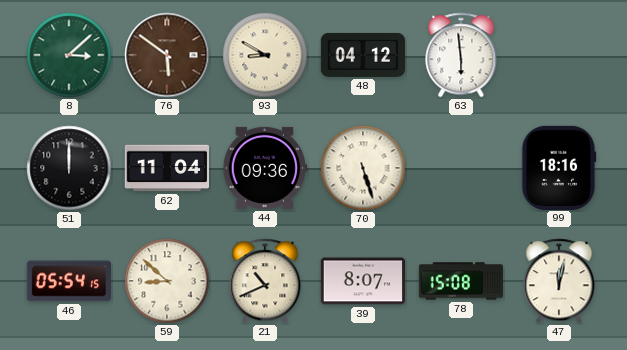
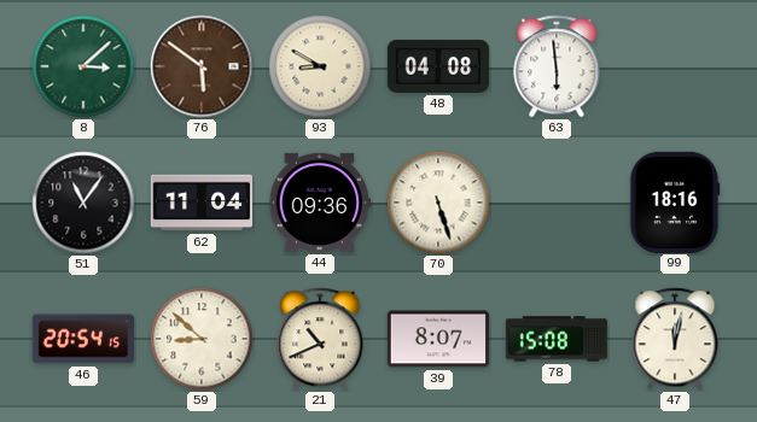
48: 04:12 -> 04:08
51: 12:00 -> 11:06
46: 05:54 -> 20:54
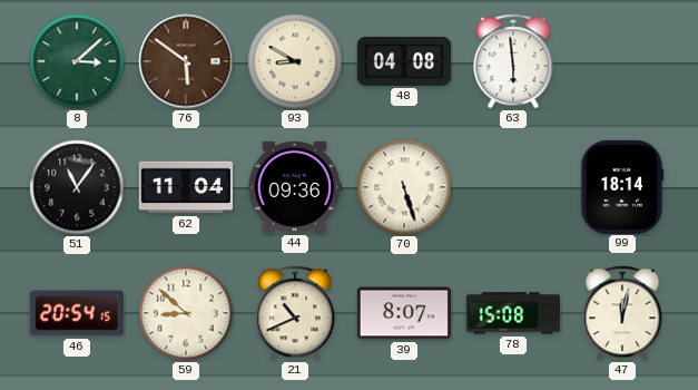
99: 18:16 -> 18:14
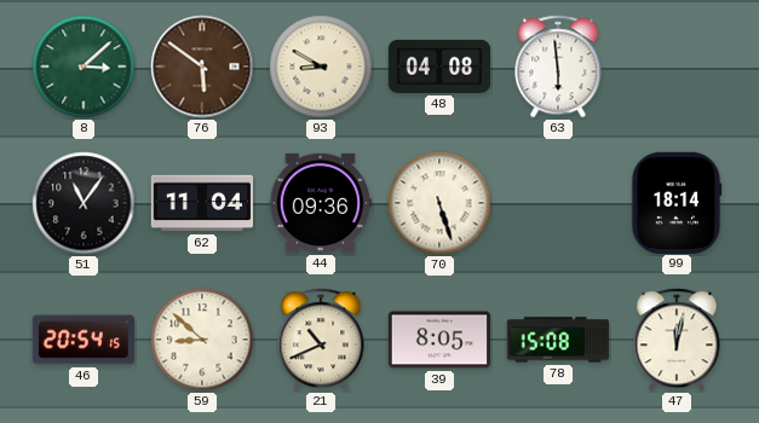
39: 8:07 -> 8:05
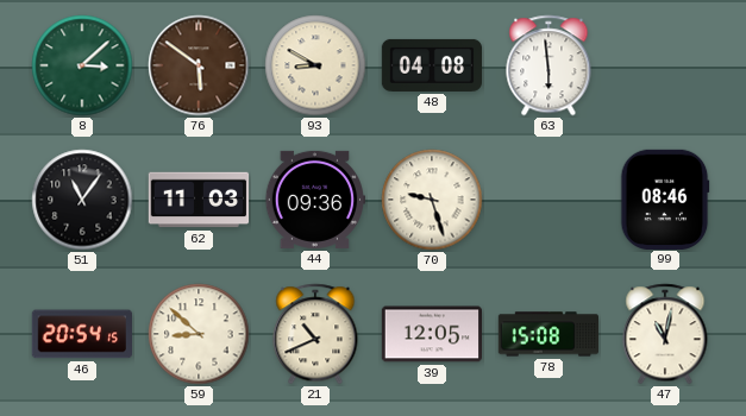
62: 11:04 -> 11:03
70: 5:27 -> 9:27
99: 18:14 -> 08:46
39: 8:05 -> 12:05
47: 12:02 -> 11:02
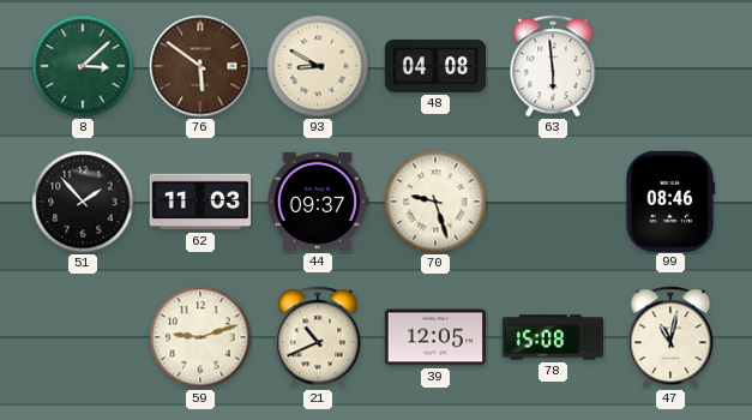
51: 11:06 -> 1:53
44: 09:36 -> 09:37
46: 20:54 -> none
59: 8:52 -> 9:12
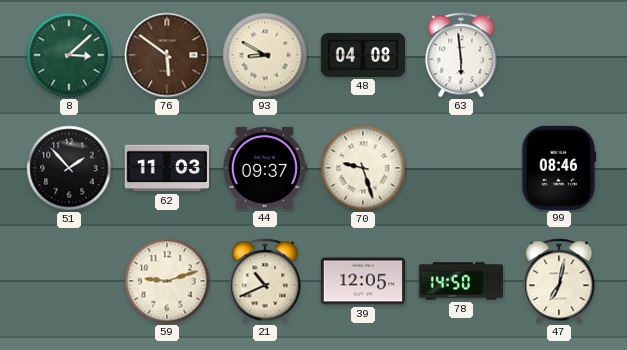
78: 15:08 -> 14:50
47: 11:02 -> 7:02
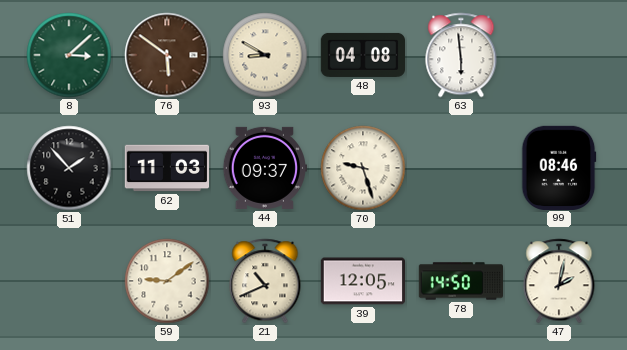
59: 9:12 -> 9:09
47: 7:02 -> 2:02
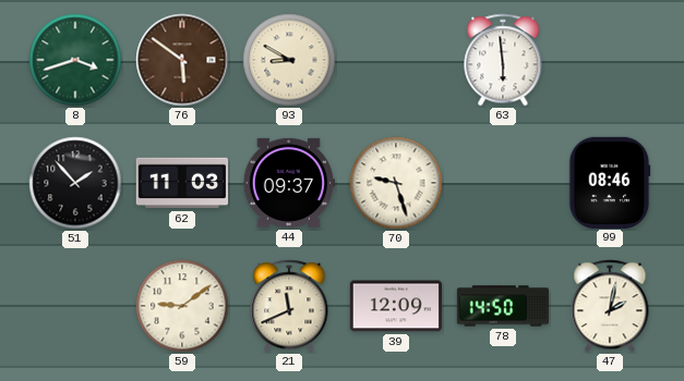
8: 3:08 -> 3:42
48: 04:08 -> none
21: 10:41 -> 11:41
39: 12:05 -> 12:09
